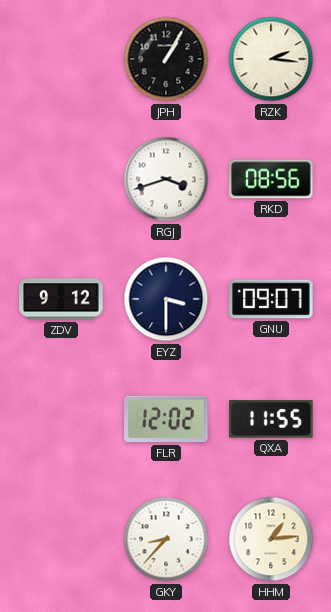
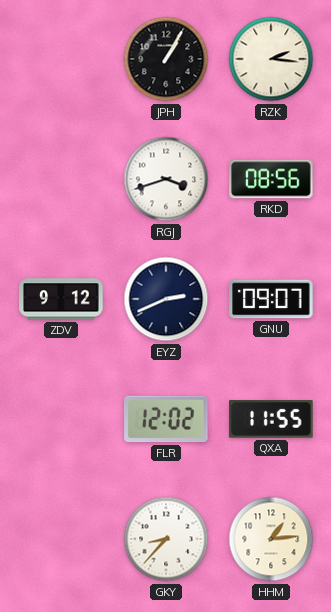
EYZ: 3:30 -> 2:41
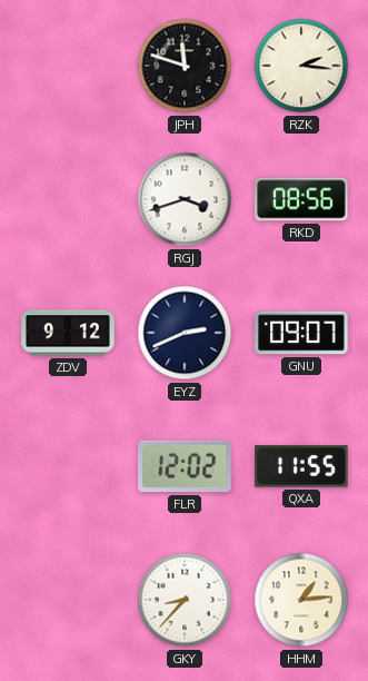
JPH: 1:05 -> 11:48
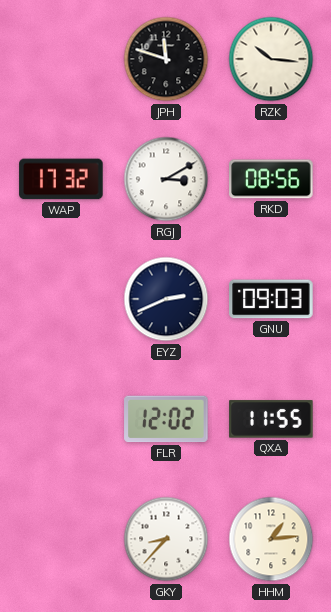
RZK: 2:16 -> 10:16
WAP: none -> 17:32
RGJ: 3:42 -> 3:10
ZDV: 9:12 -> none
GNU: 09:07 -> 09:03
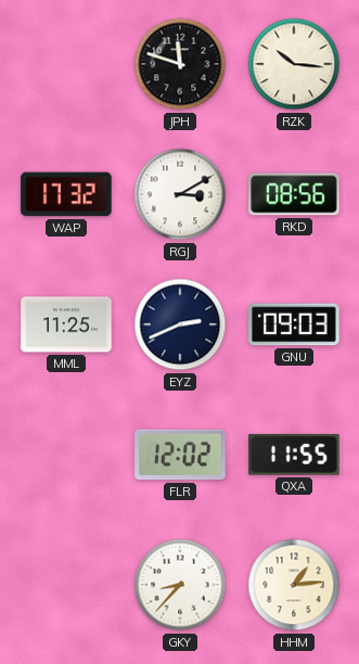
MML: none -> 11:25
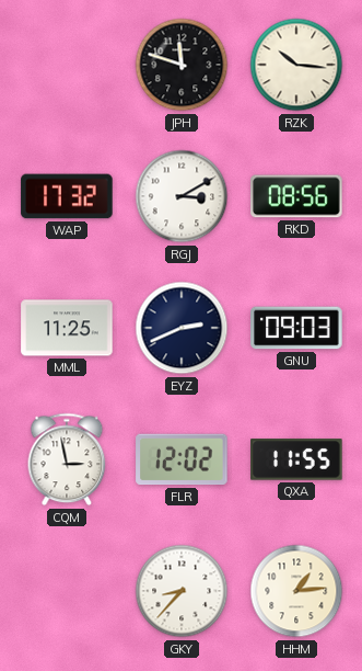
CQM: none -> 2:58
